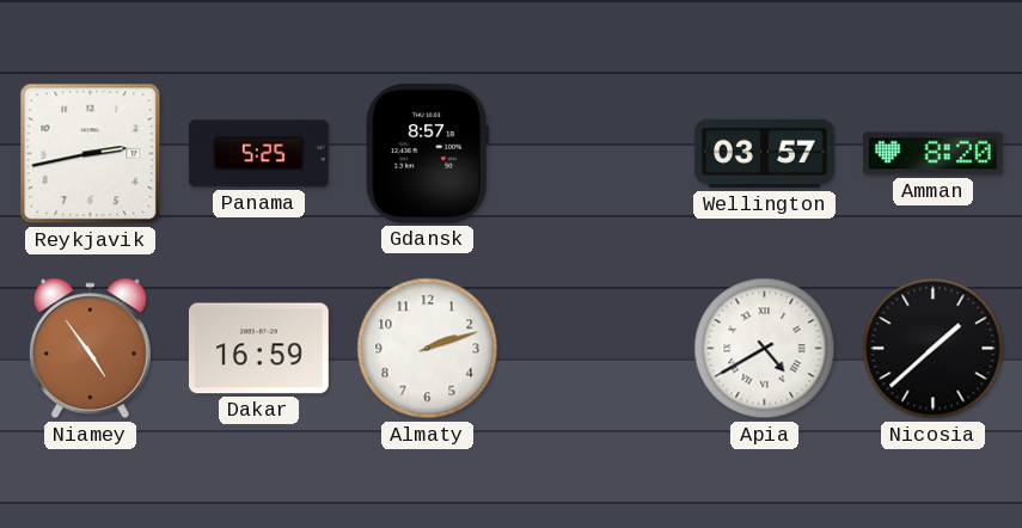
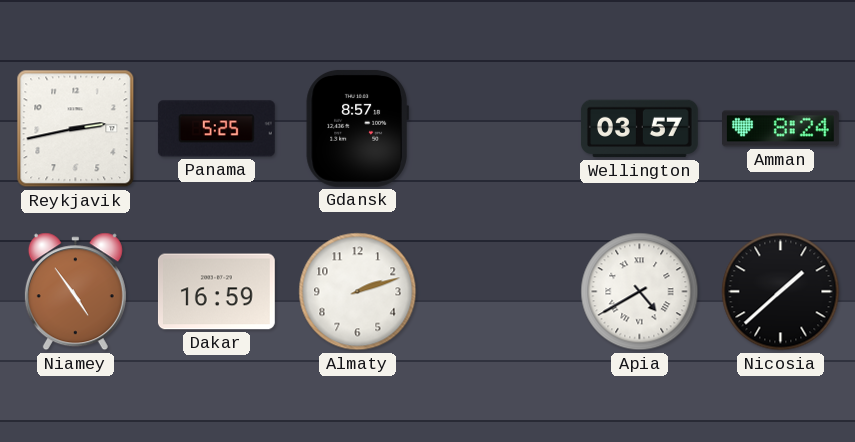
Amman: 8:20 -> 8:24
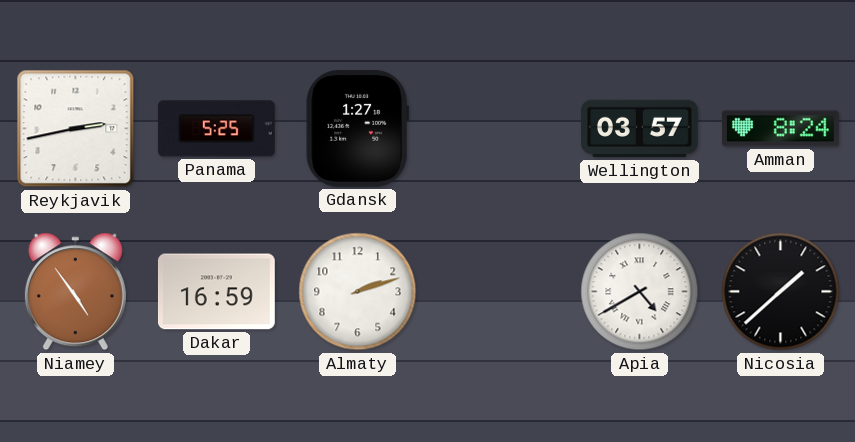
Gdansk: 8:57 -> 1:27
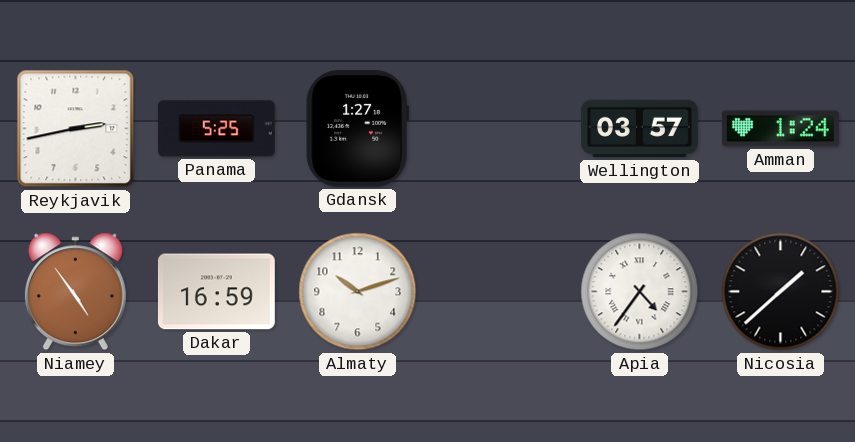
Amman: 8:24 -> 1:24
Almaty: 2:12 -> 10:12
Apia: 4:40 -> 4:36
